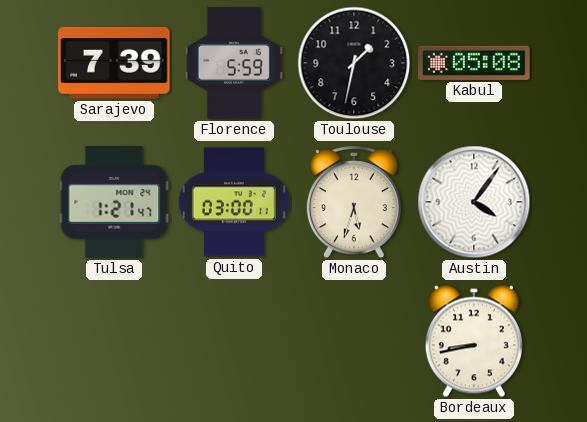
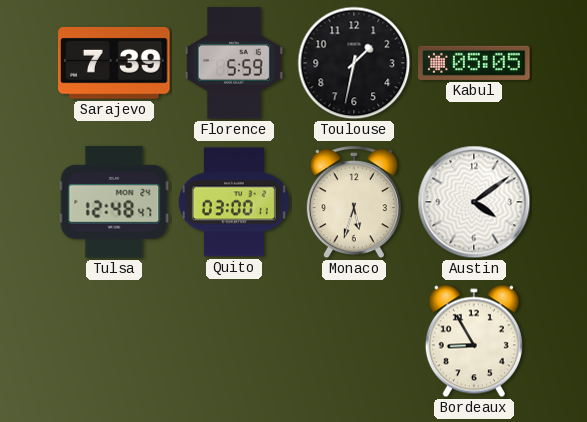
Kabul: 05:08 -> 05:05
Tulsa: 1:21 -> 12:48
Austin: 4:06 -> 4:09
Bordeaux: 8:43 -> 8:55
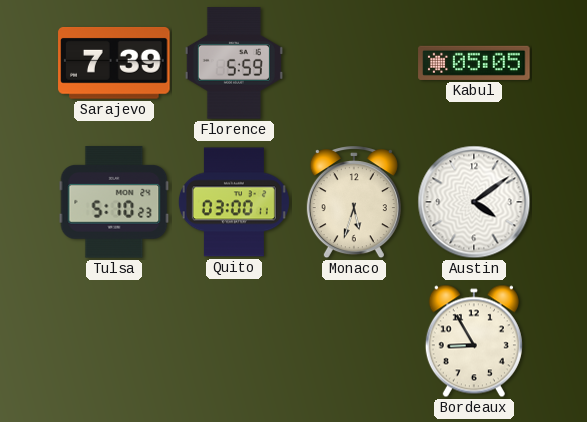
Toulouse: 1:32 -> none
Tulsa: 12:48 -> 5:10
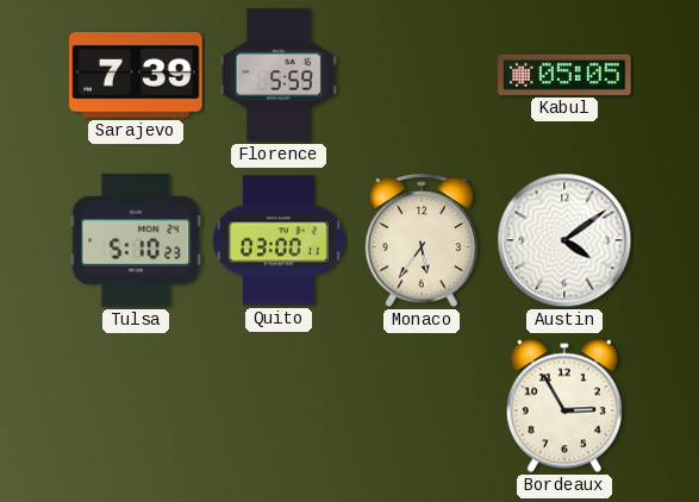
Monaco: 5:33 -> 5:36
Bordeaux: 8:55 -> 2:55
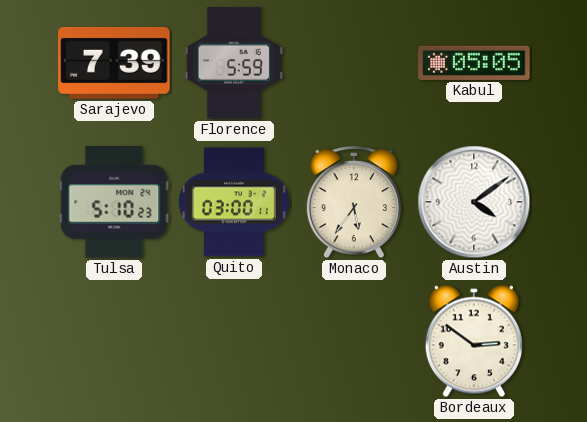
Bordeaux: 2:55 -> 2:51
